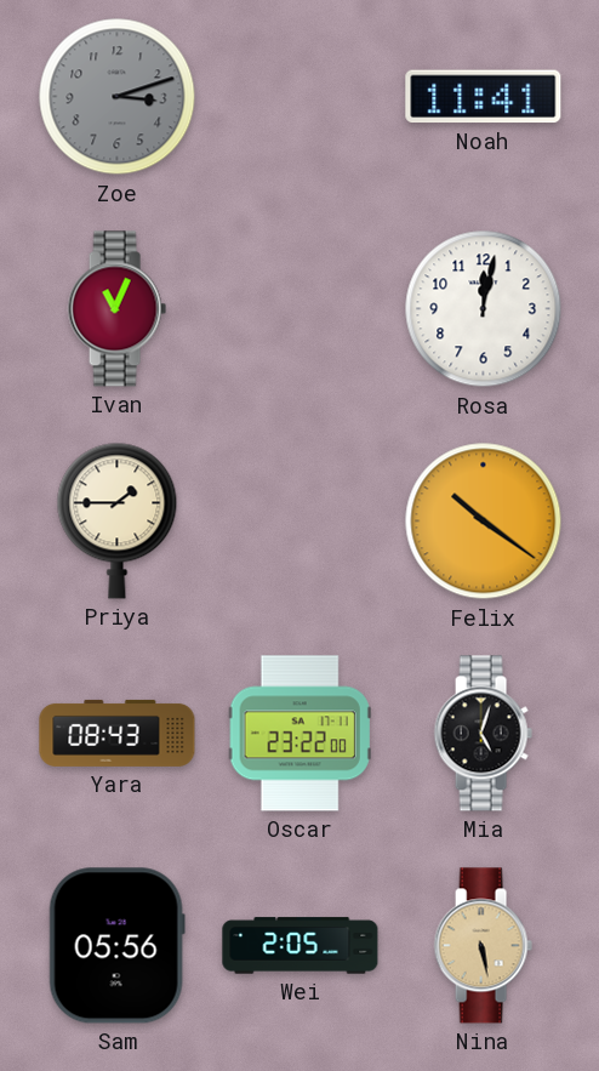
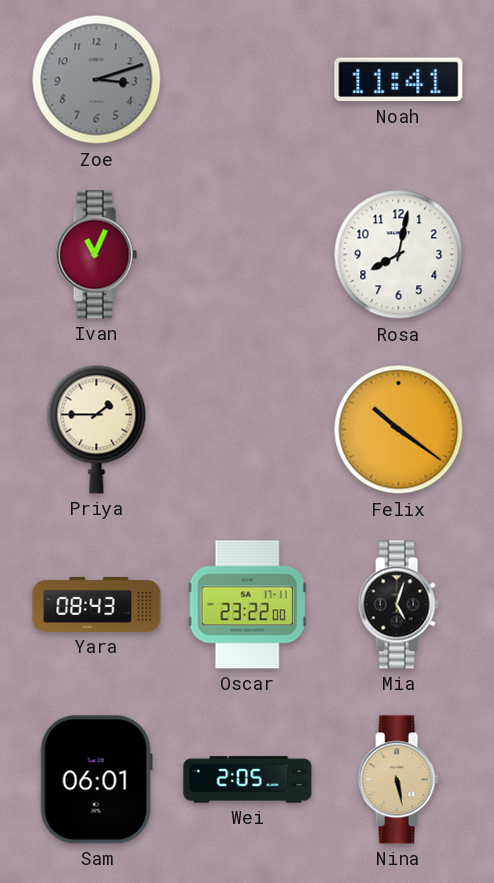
Rosa: 12:02 -> 8:02
Sam: 05:56 -> 06:01
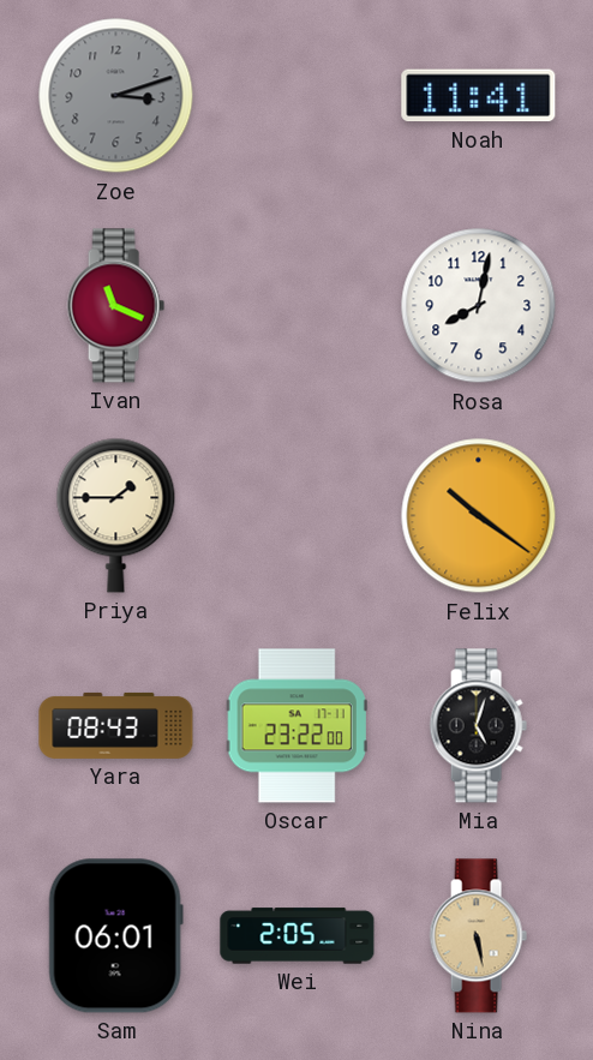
Ivan: 11:04 -> 11:19
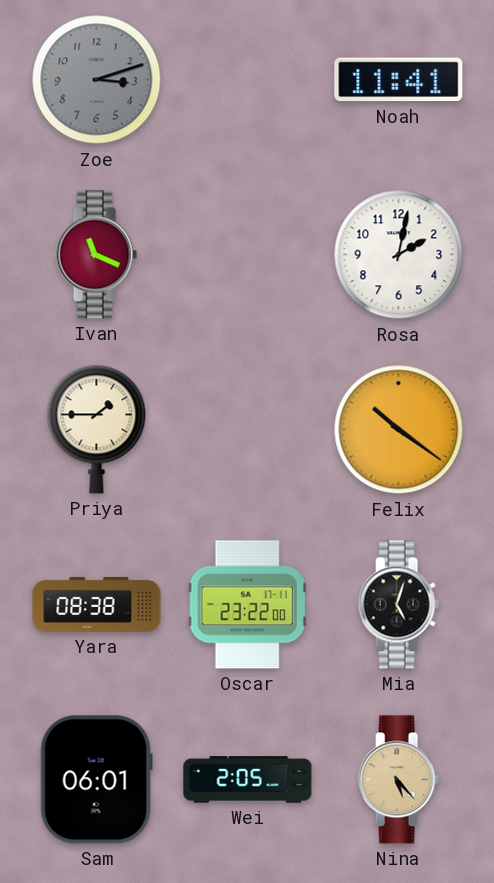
Rosa: 8:02 -> 2:02
Yara: 08:43 -> 08:38
Nina: 5:28 -> 5:23
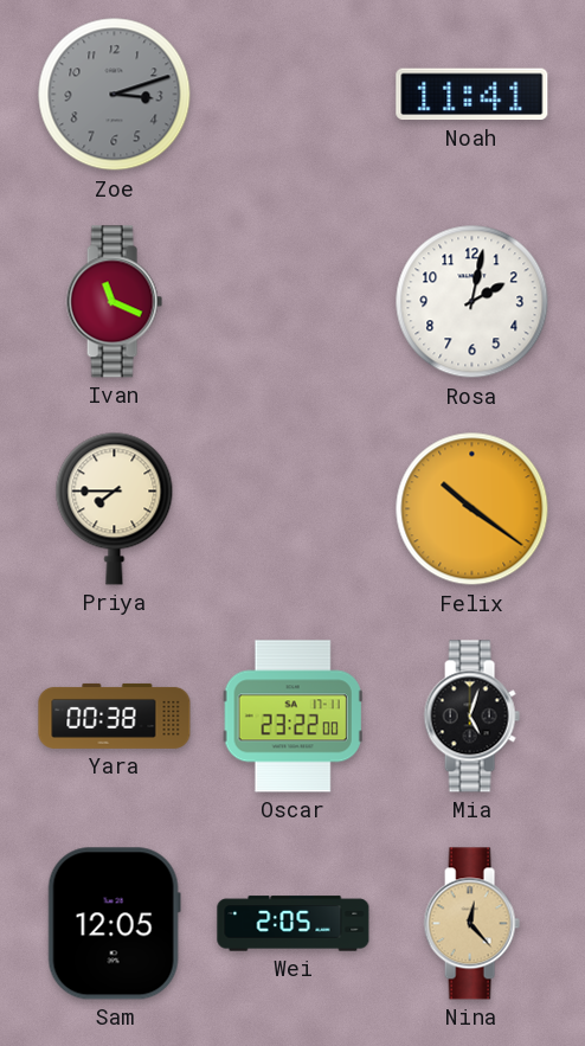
Priya: 1:45 -> 7:45
Yara: 08:38 -> 00:38
Sam: 06:01 -> 12:05
Nina: 5:23 -> 12:23
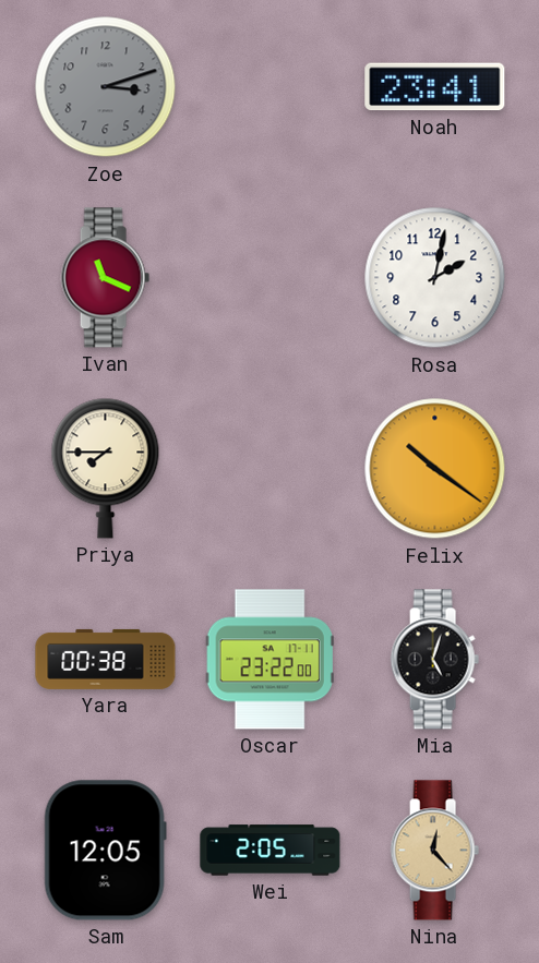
Noah: 11:41 -> 23:41
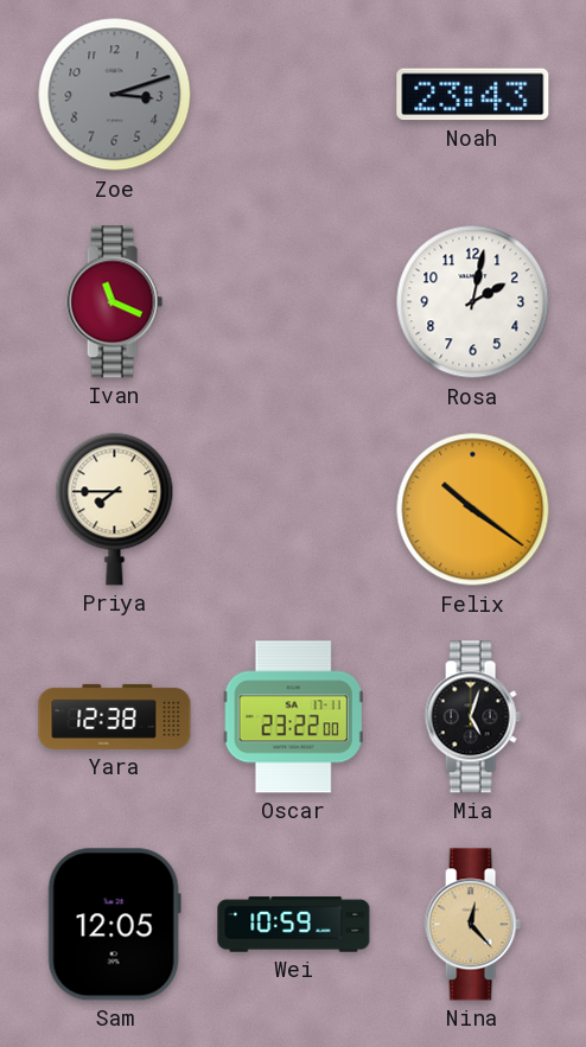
Noah: 23:41 -> 23:43
Yara: 00:38 -> 12:38
Wei: 2:05 -> 10:59
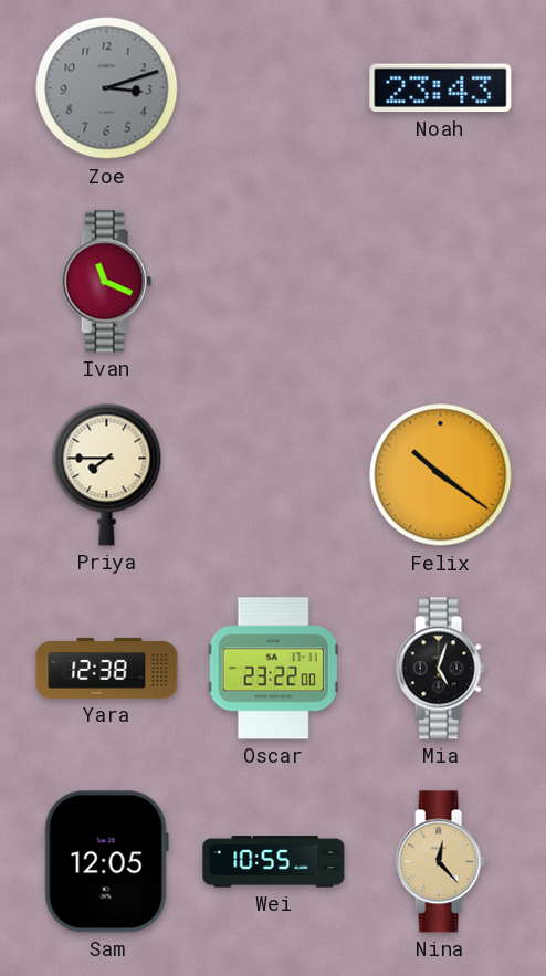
Rosa: 2:02 -> none
Wei: 10:59 -> 10:55
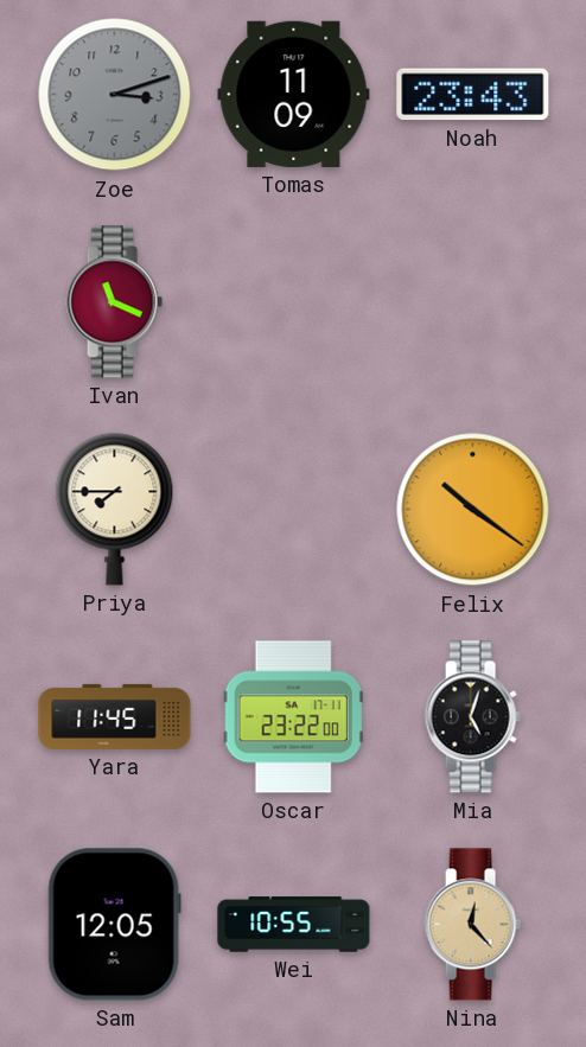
Tomas: none -> 11:09
Yara: 12:38 -> 11:45
